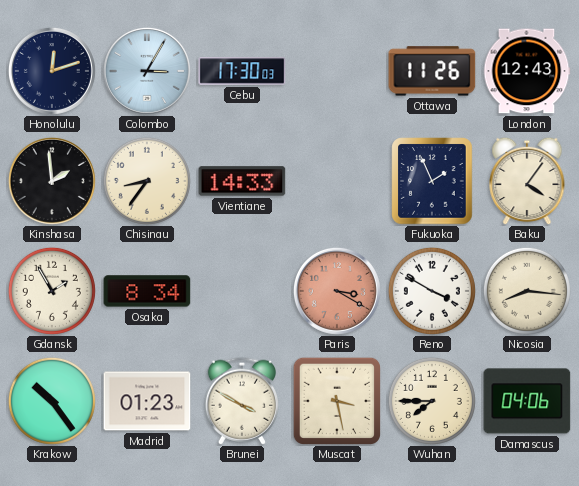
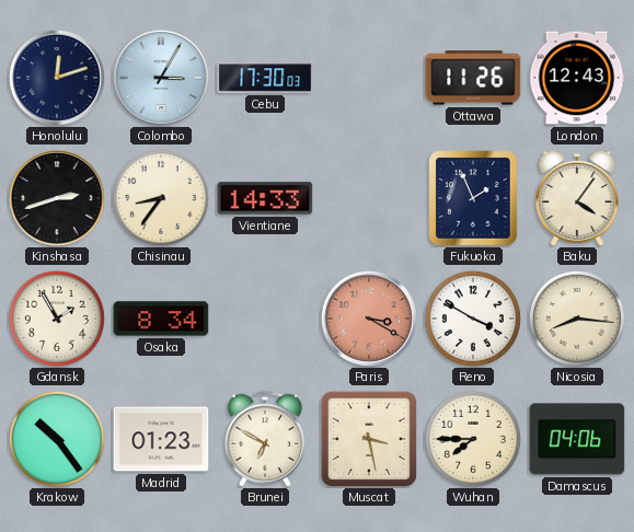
Kinshasa: 1:59 -> 2:42
Brunei: 3:50 -> 6:50
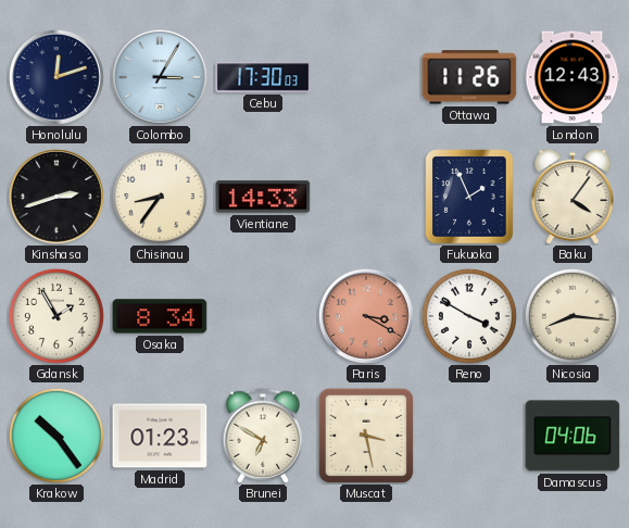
Wuhan: 7:45 -> none
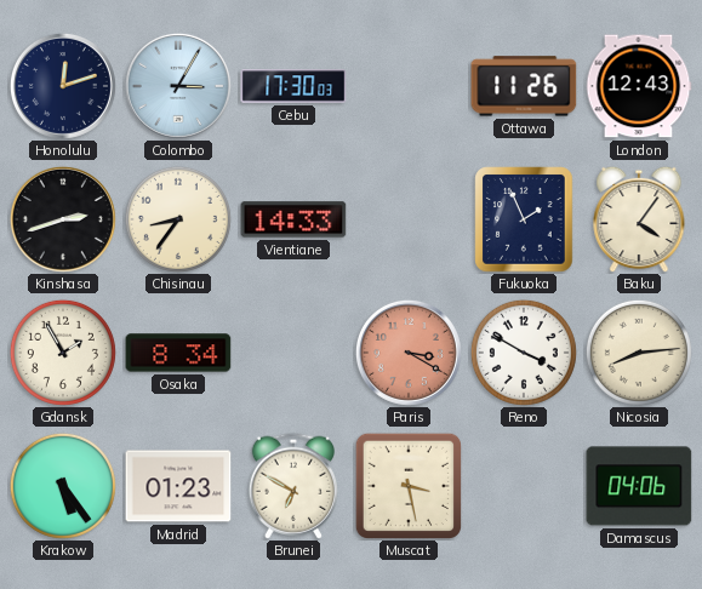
Nicosia: 8:16 -> 8:14
Krakow: 10:24 -> 5:24
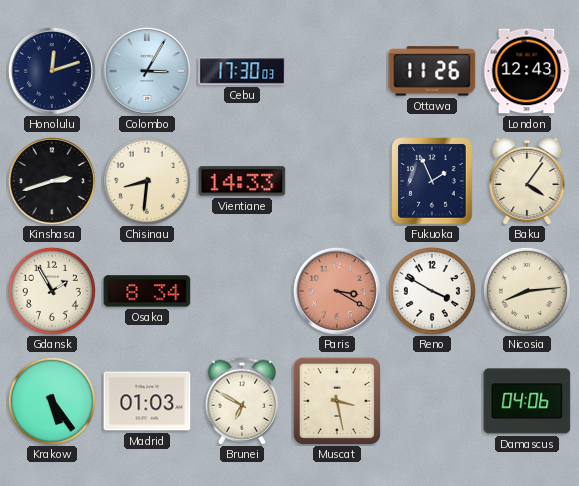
Chisinau: 8:36 -> 8:31
Madrid: 01:23 -> 01:03
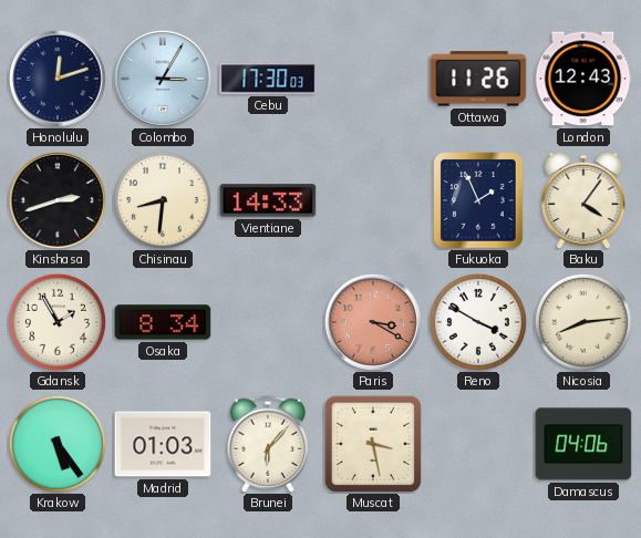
Brunei: 6:50 -> 6:07
